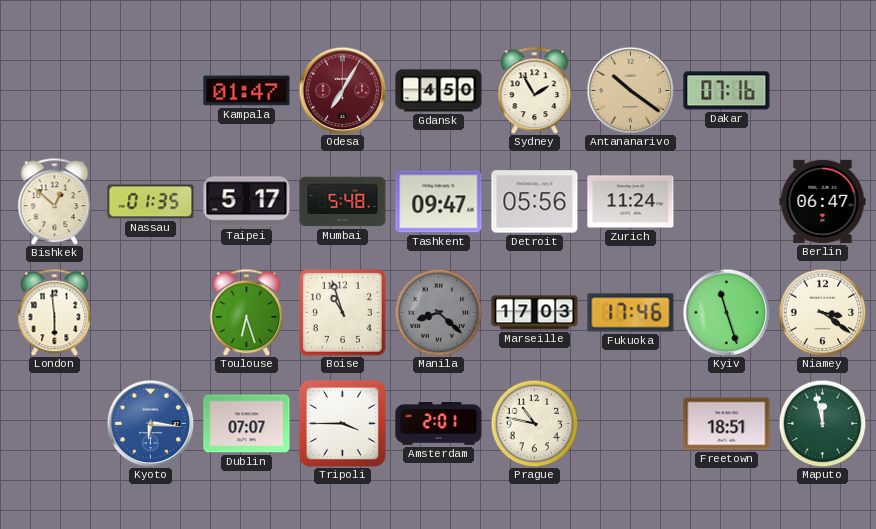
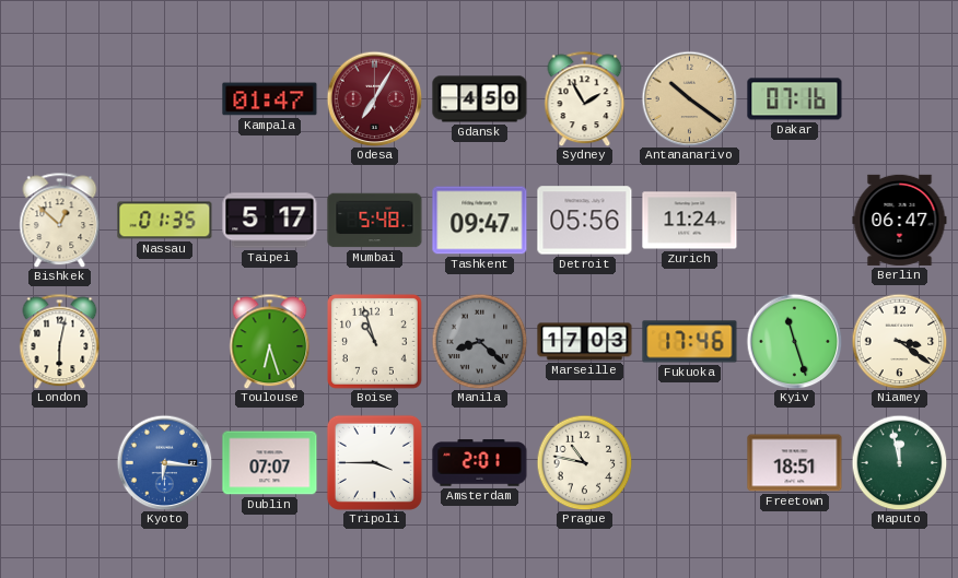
London: 5:59 -> 6:02
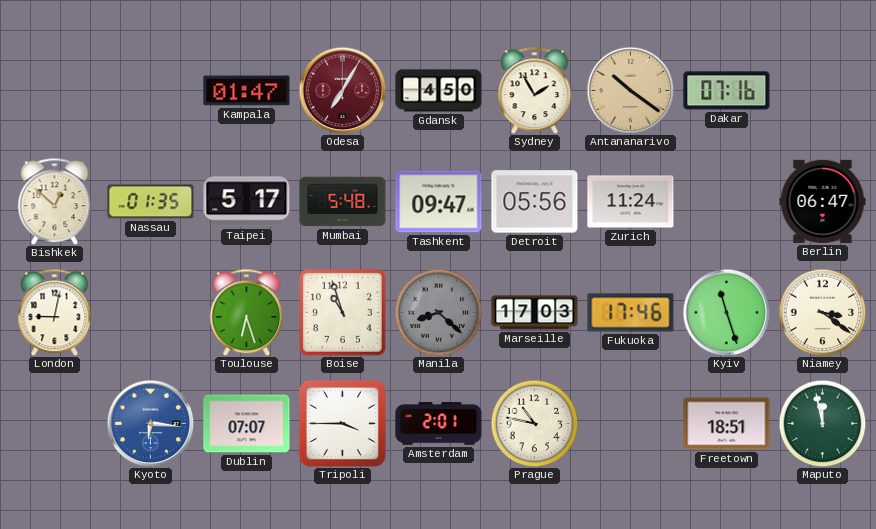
London: 6:02 -> 9:02
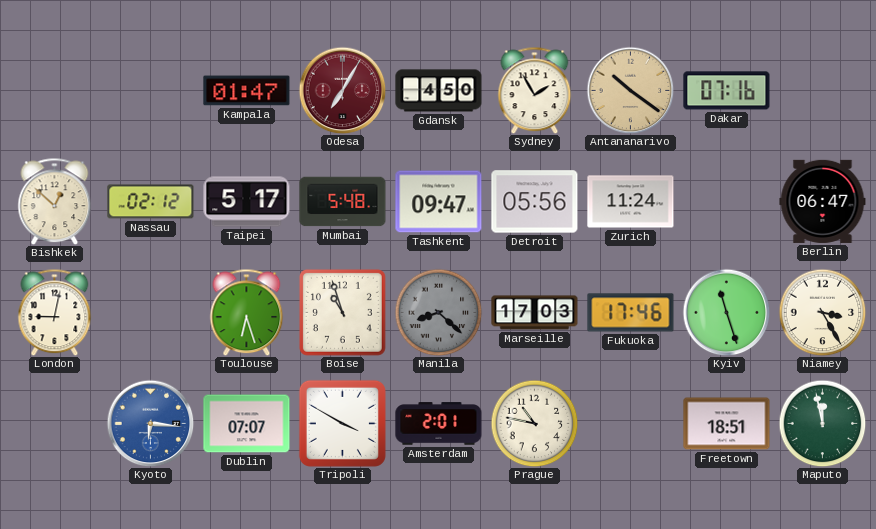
Nassau: 01:35 -> 02:12
Niamey: 3:21 -> 3:25
Tripoli: 3:45 -> 3:50
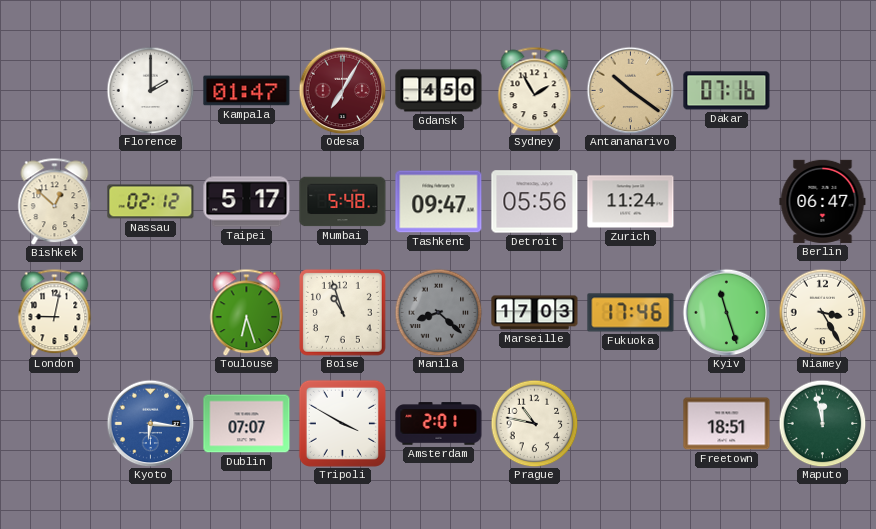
Florence: none -> 2:00
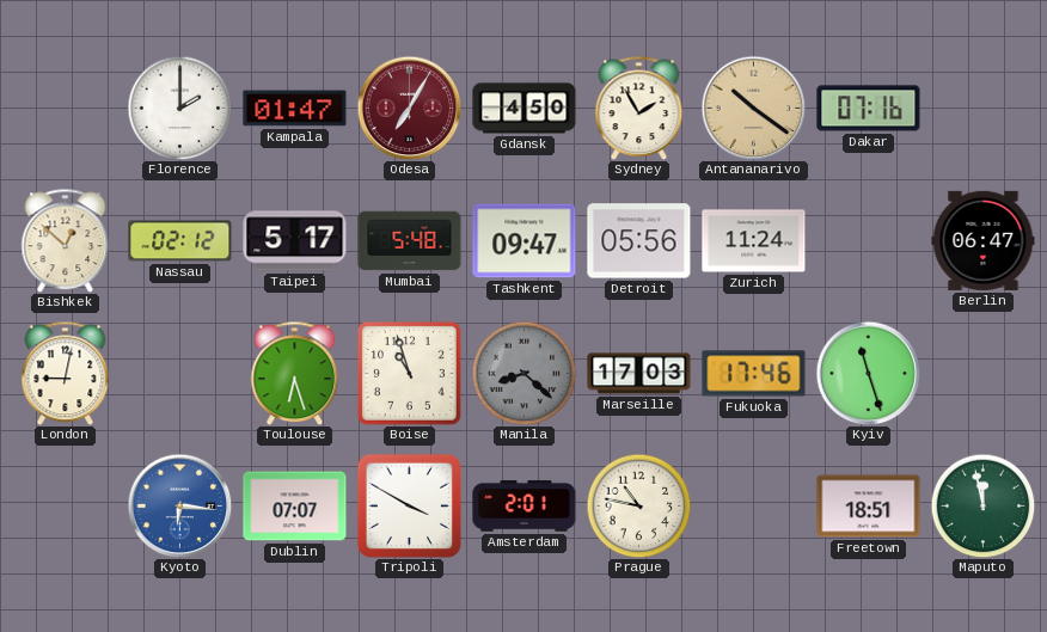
Niamey: 3:25 -> none
